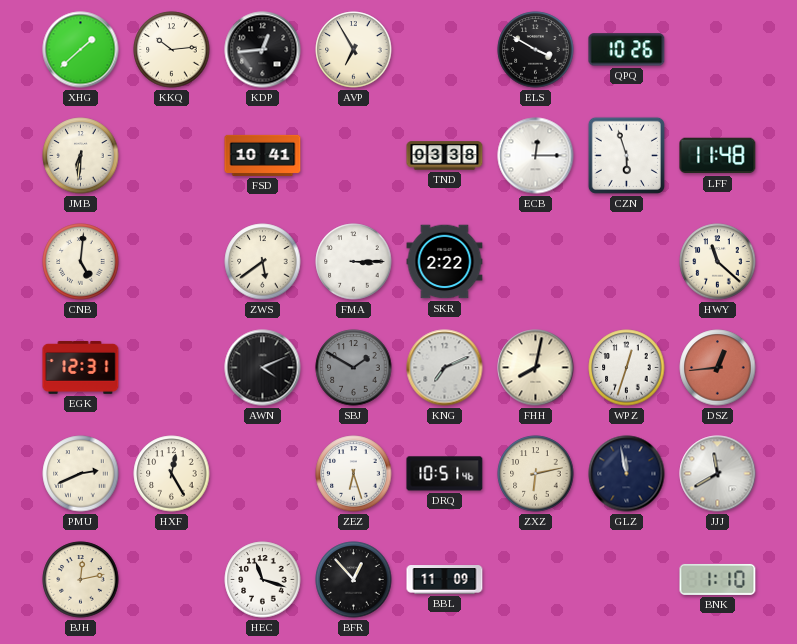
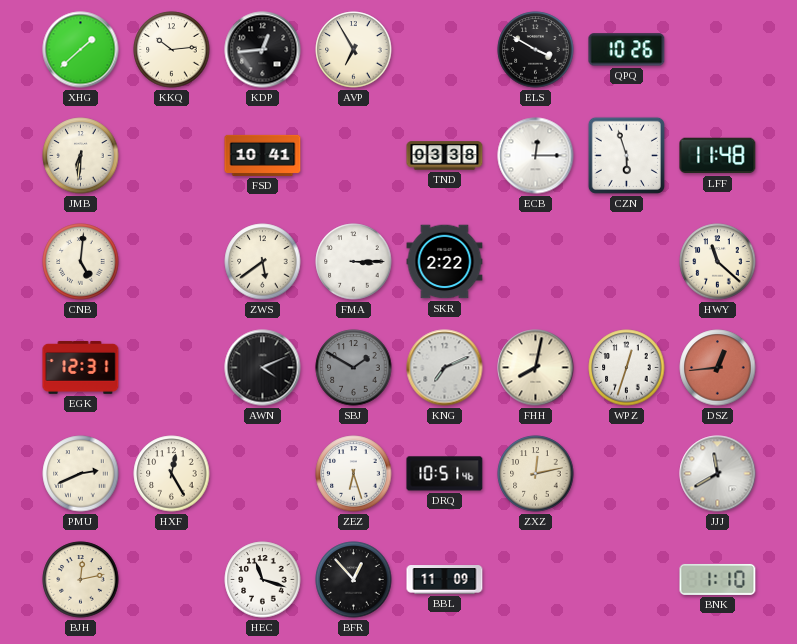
ZXZ: 6:13 -> 12:13
GLZ: 11:58 -> none
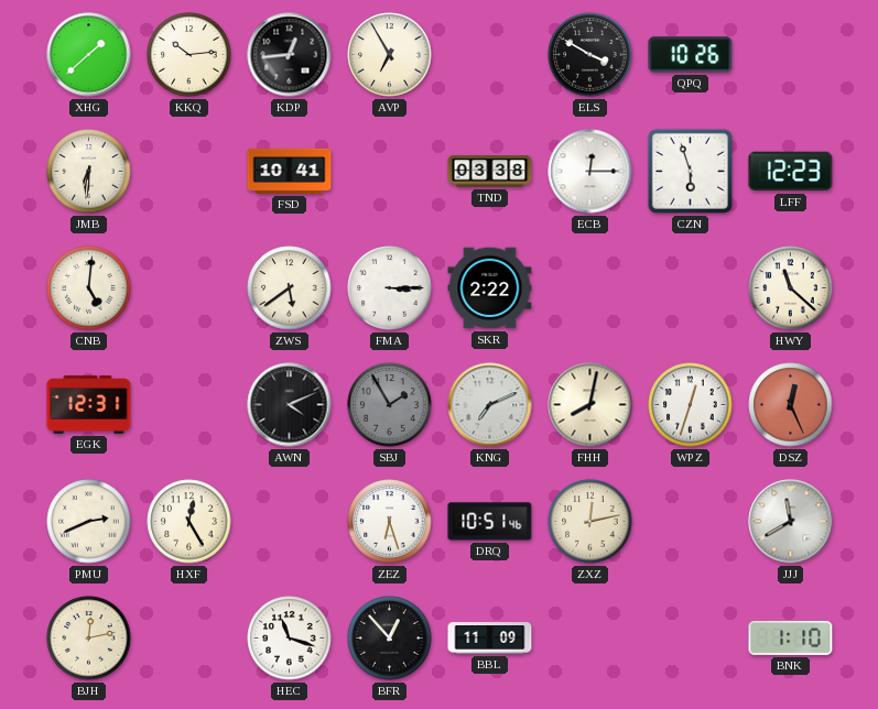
LFF: 11:48 -> 12:23
SBJ: 1:50 -> 1:55
DSZ: 12:44 -> 12:26
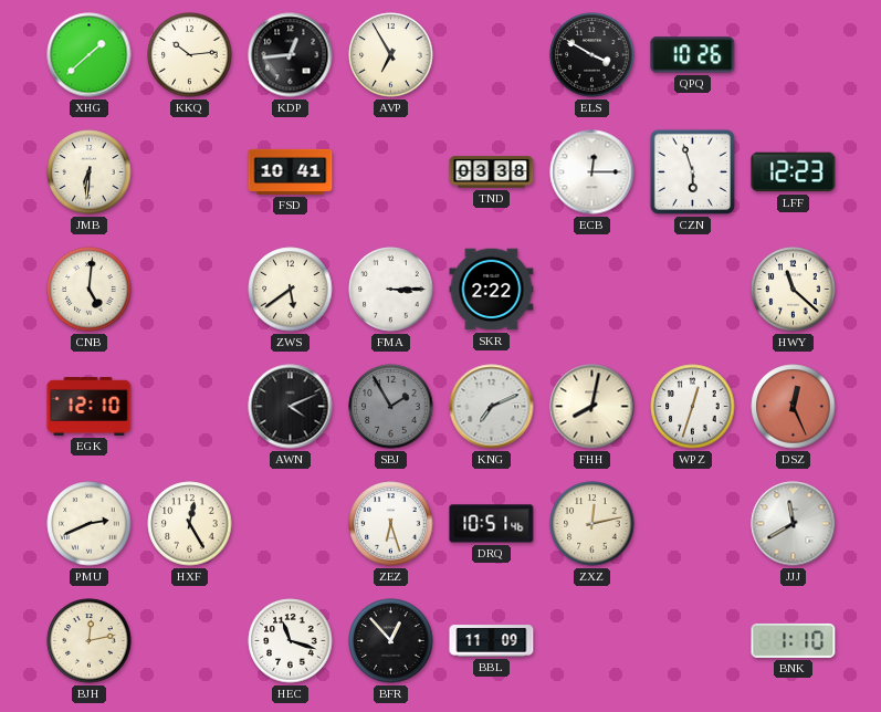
EGK: 12:31 -> 12:10
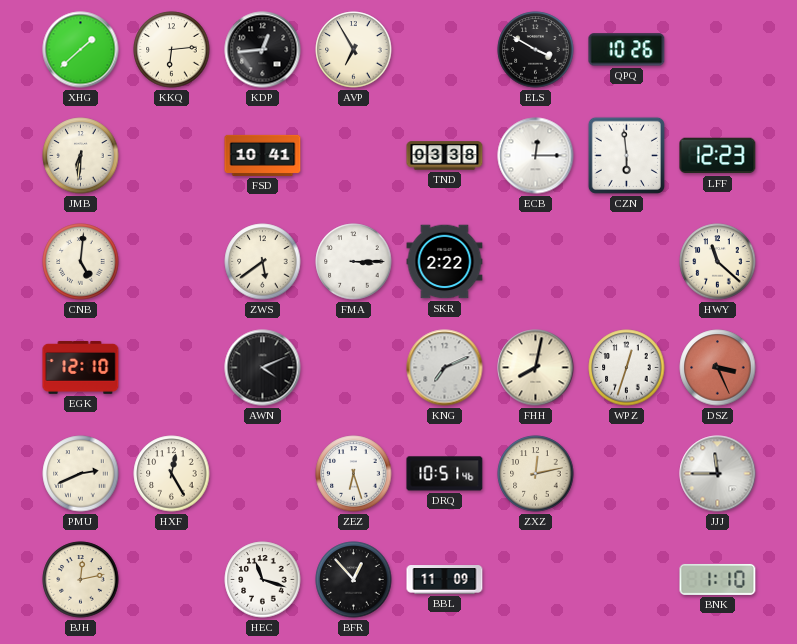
KKQ: 10:14 -> 6:14
CZN: 5:57 -> 5:59
SBJ: 1:55 -> none
DSZ: 12:26 -> 3:26
JJJ: 11:40 -> 11:45
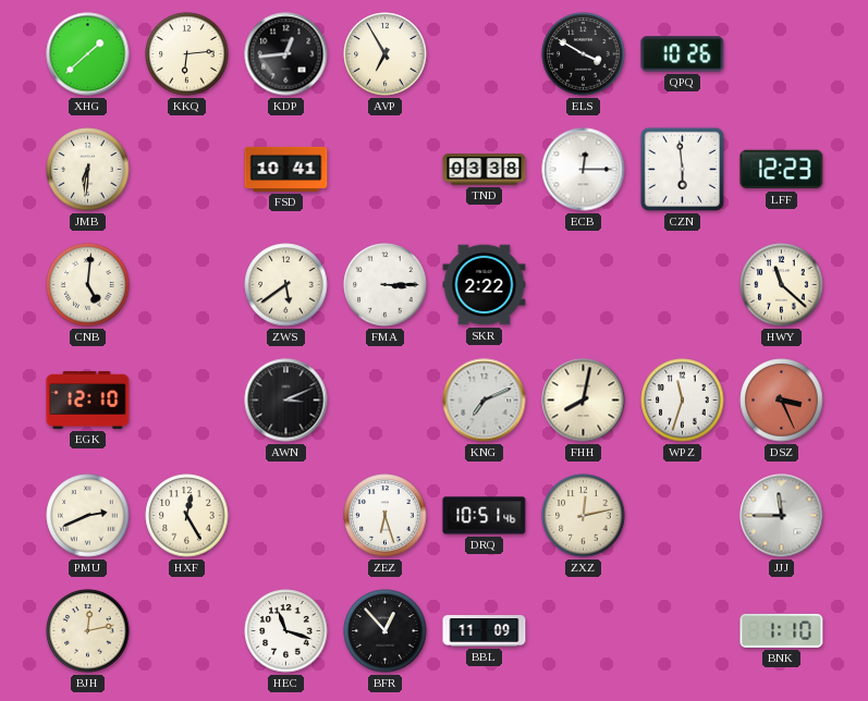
AWN: 4:11 -> 3:11
WPZ: 12:33 -> 11:33
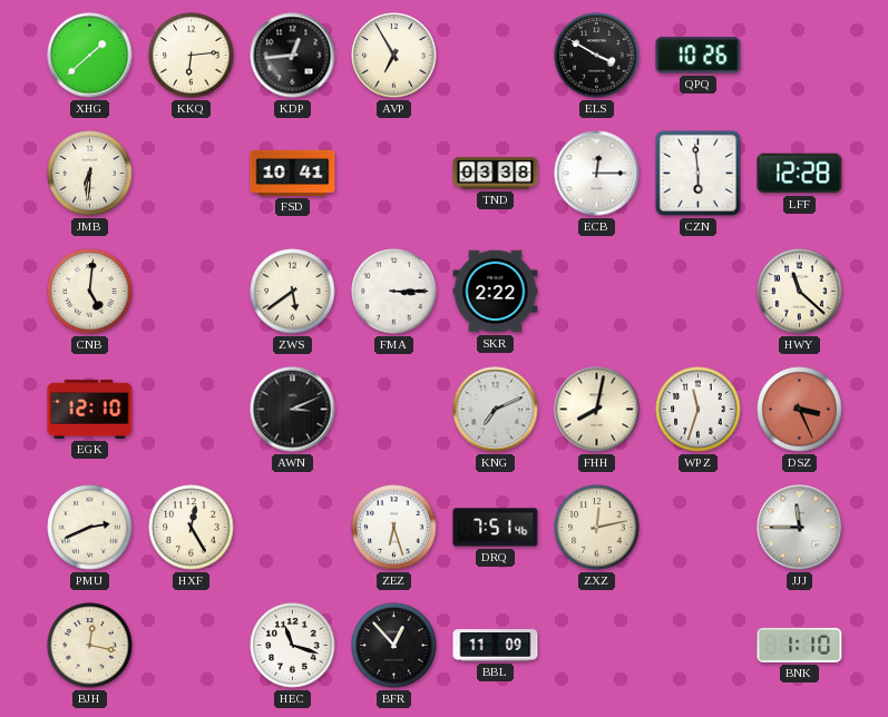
LFF: 12:23 -> 12:28
DRQ: 10:51 -> 7:51
BJH: 12:13 -> 12:17
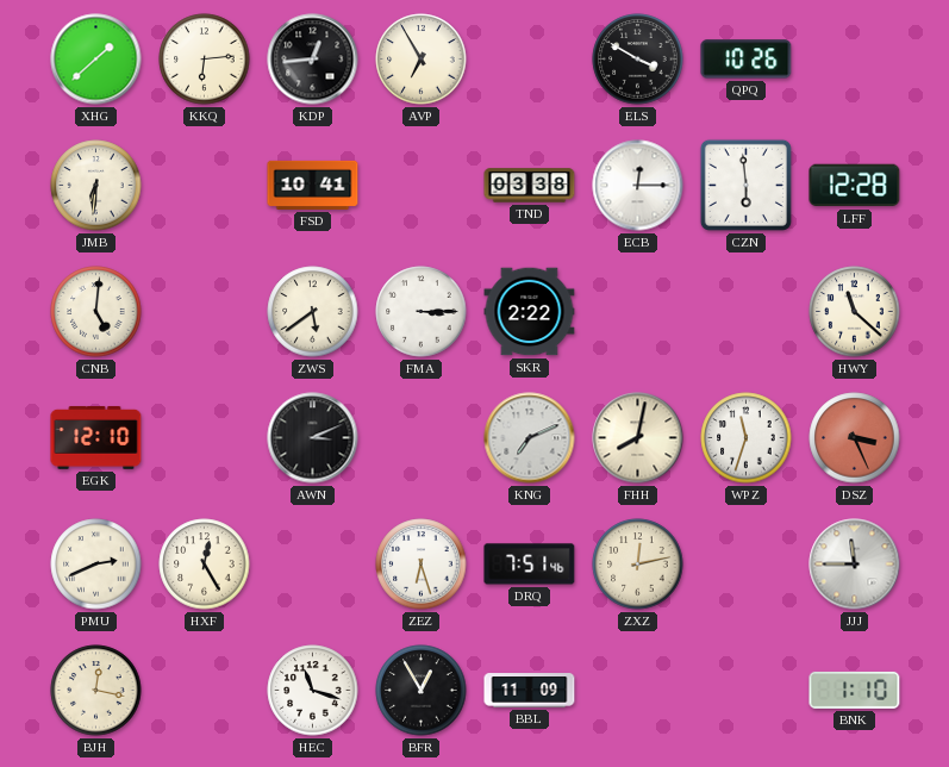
BFR: 12:53 -> 12:55
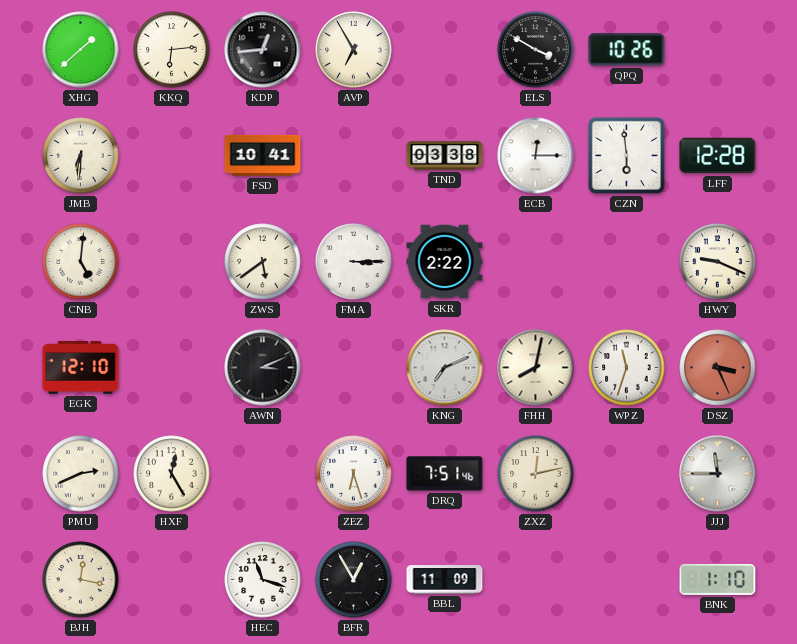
HWY: 11:22 -> 9:19
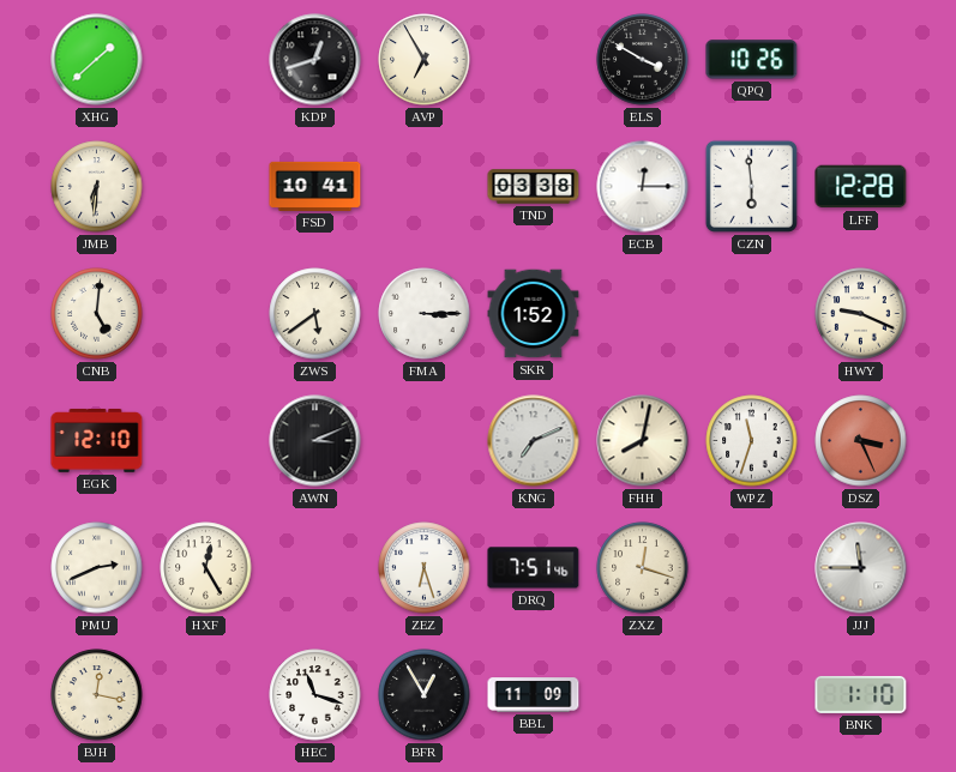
KKQ: 6:14 -> none
KDP: 12:44 -> 12:42
SKR: 2:22 -> 1:52
ZXZ: 12:13 -> 12:18
